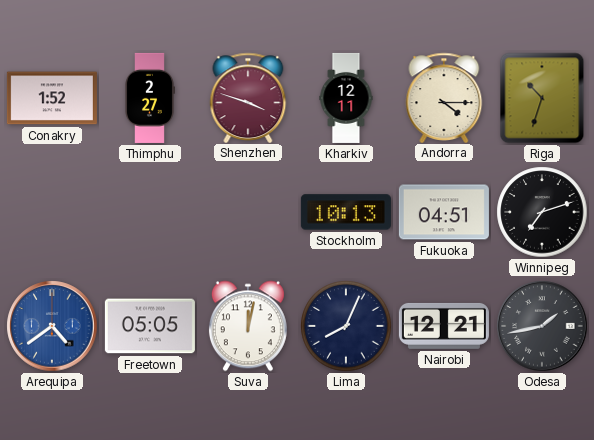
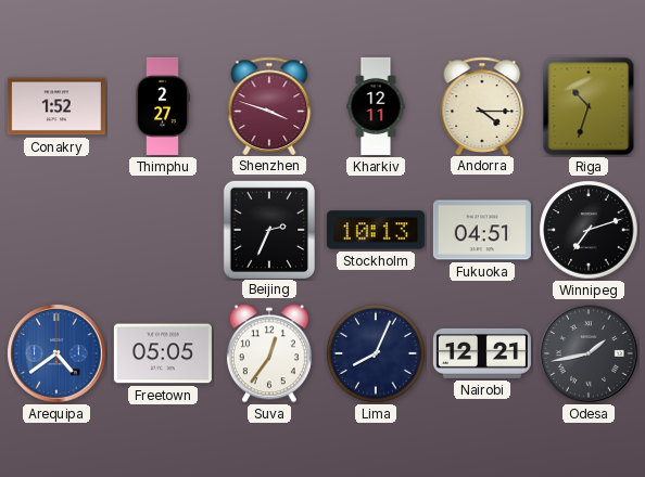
Beijing: none -> 2:34
Suva: 12:02 -> 12:36
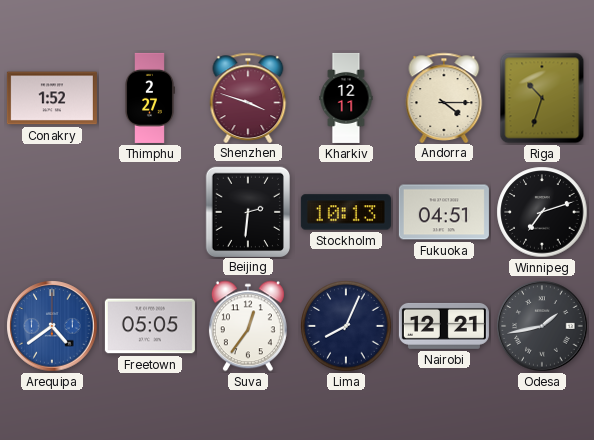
Beijing: 2:34 -> 2:31
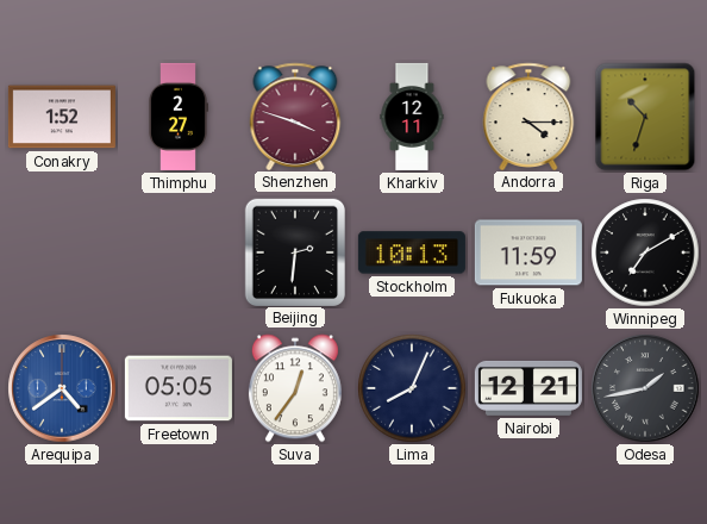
Fukuoka: 04:51 -> 11:59
Winnipeg: 7:12 -> 7:10
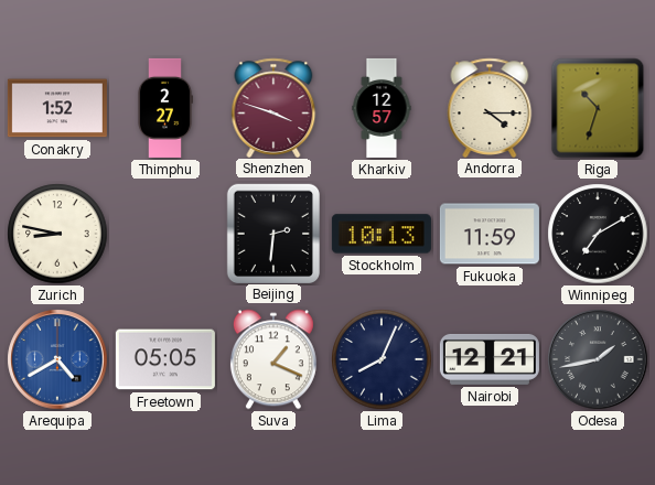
Kharkiv: 12:11 -> 12:57
Zurich: none -> 8:47
Arequipa: 4:39 -> 4:40
Suva: 12:36 -> 1:19
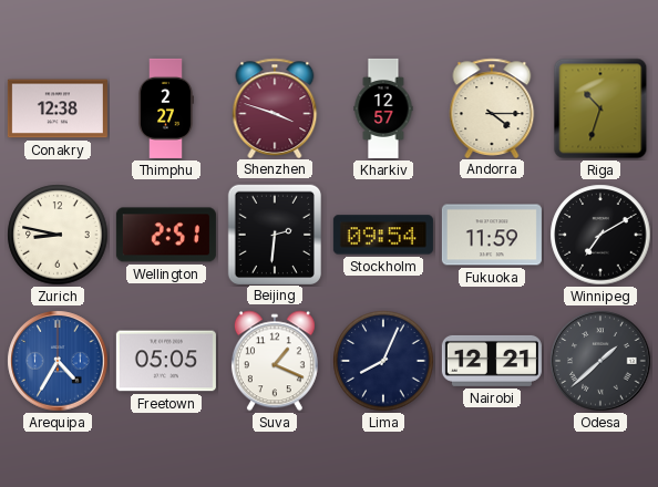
Conakry: 1:52 -> 12:38
Wellington: none -> 2:51
Stockholm: 10:13 -> 09:54
Arequipa: 4:40 -> 4:35
Odesa: 1:43 -> 1:38
